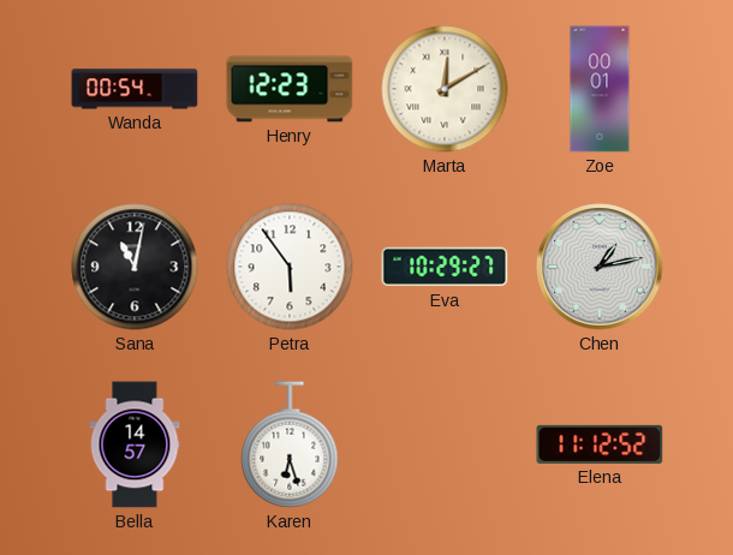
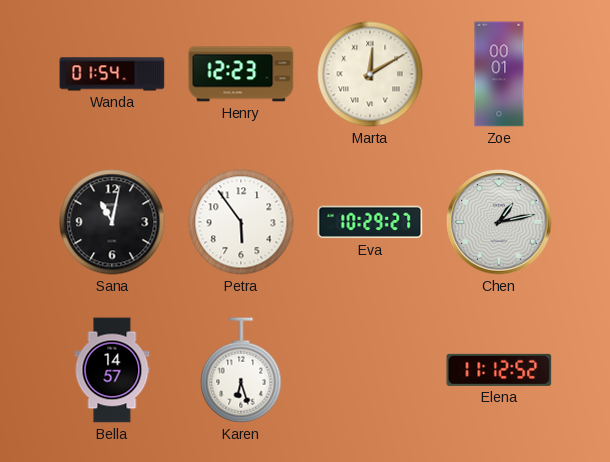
Wanda: 00:54 -> 01:54
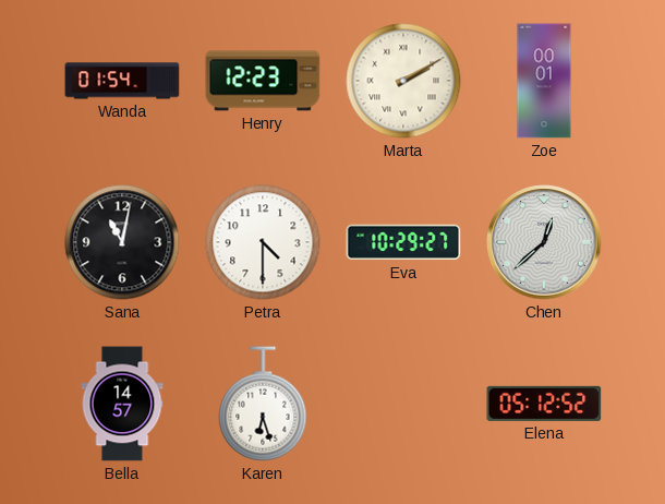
Marta: 12:10 -> 2:10
Petra: 5:54 -> 4:30
Chen: 1:13 -> 12:38
Elena: 11:12 -> 05:12
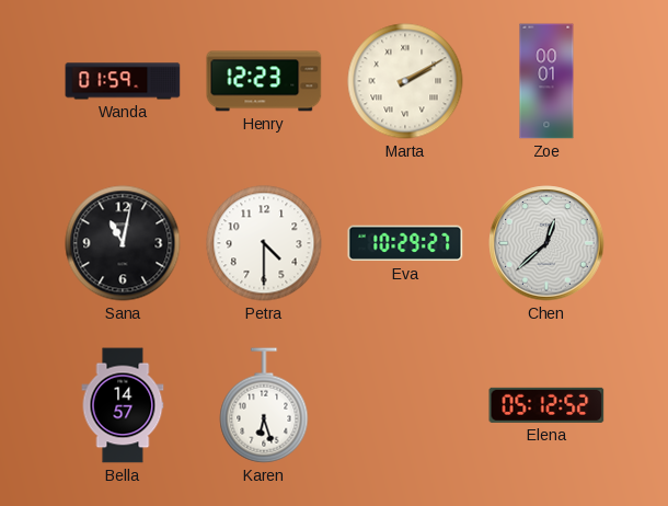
Wanda: 01:54 -> 01:59
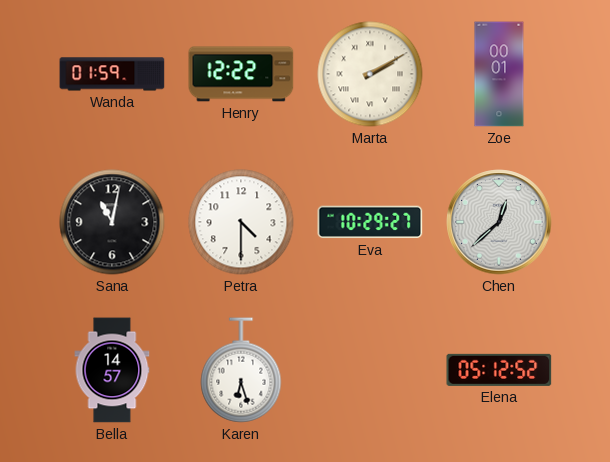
Henry: 12:23 -> 12:22
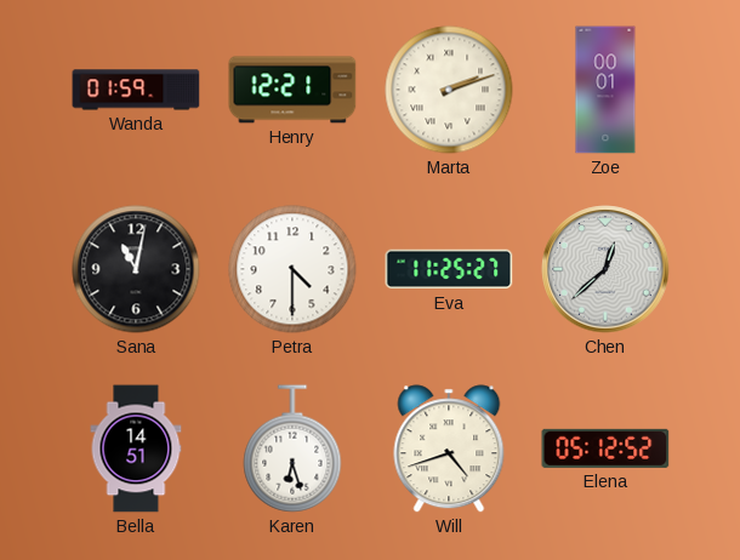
Henry: 12:22 -> 12:21
Marta: 2:10 -> 2:12
Eva: 10:29 -> 11:25
Bella: 14:57 -> 14:51
Will: none -> 4:42
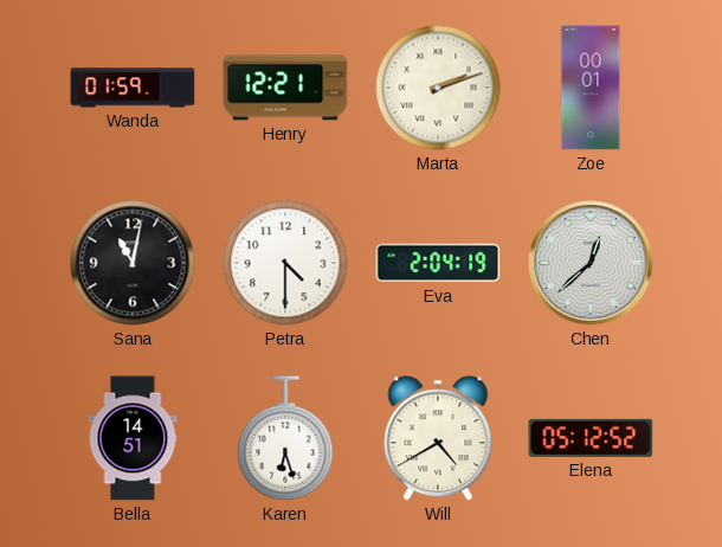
Eva: 11:25 -> 2:04
Will: 4:42 -> 4:40
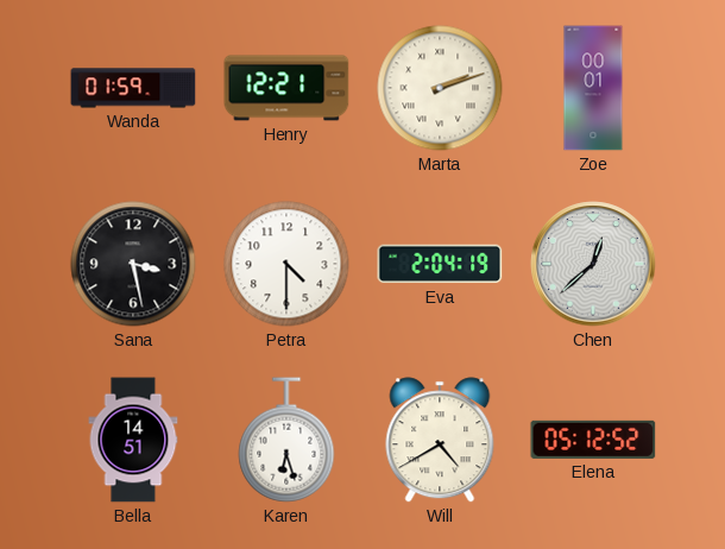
Sana: 11:02 -> 3:28
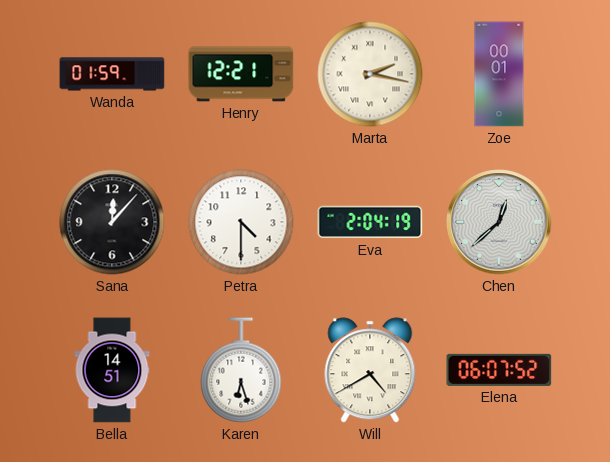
Marta: 2:12 -> 2:17
Sana: 3:28 -> 12:07
Elena: 05:12 -> 06:07
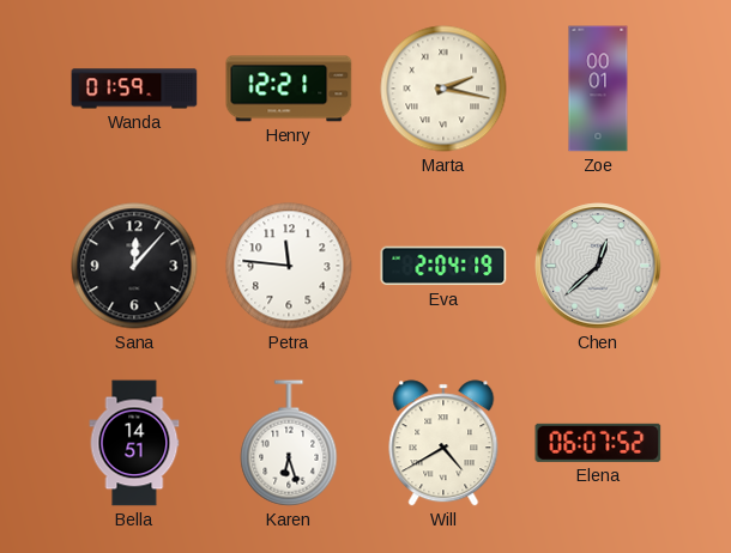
Petra: 4:30 -> 11:46
